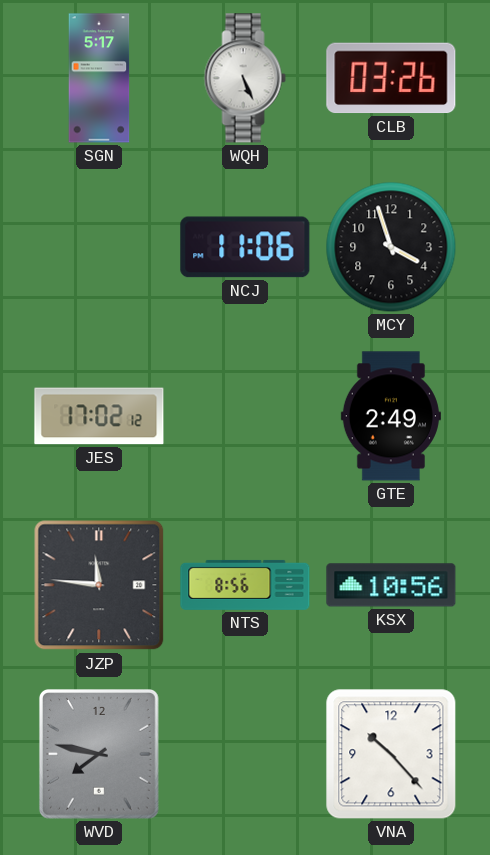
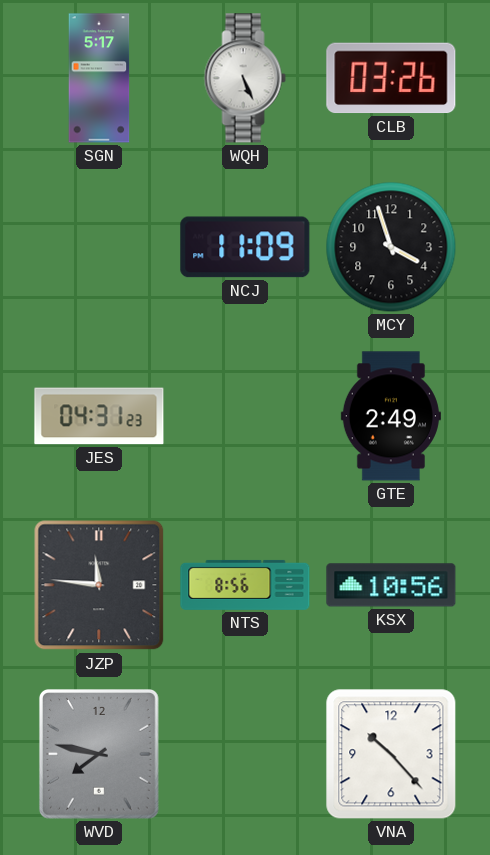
NCJ: 11:06 -> 11:09
JES: 17:02 -> 04:31
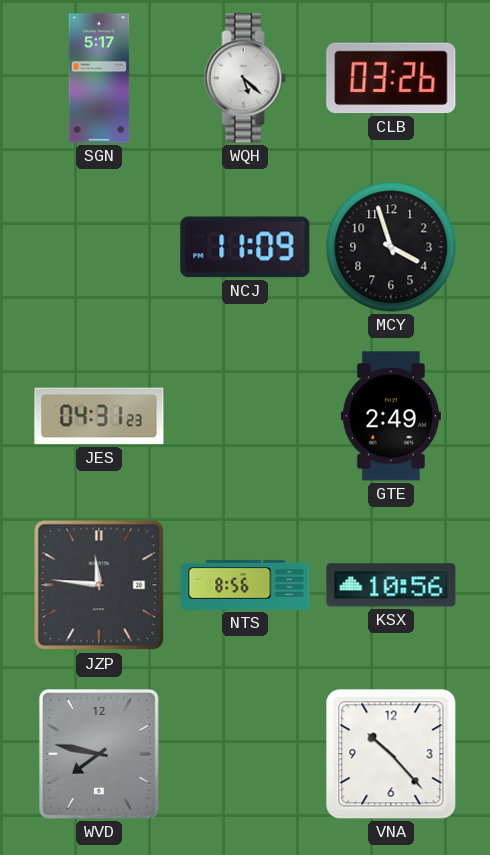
WQH: 5:26 -> 5:22
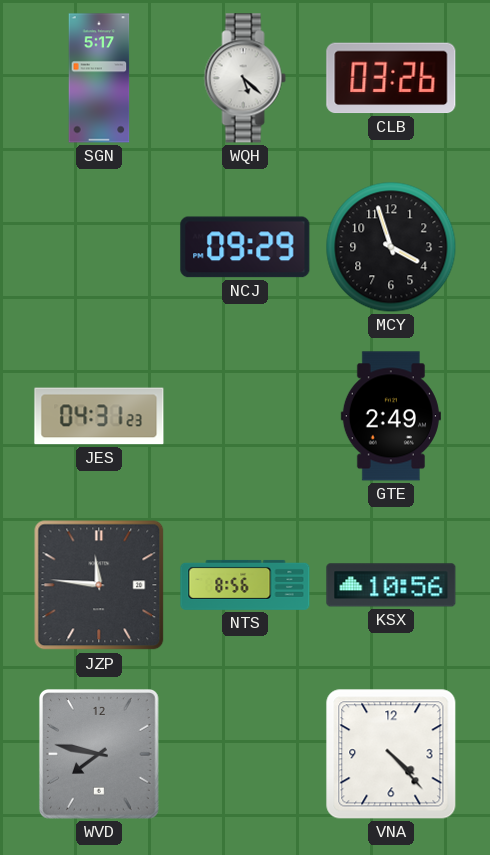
NCJ: 11:09 -> 09:29
VNA: 10:23 -> 4:23
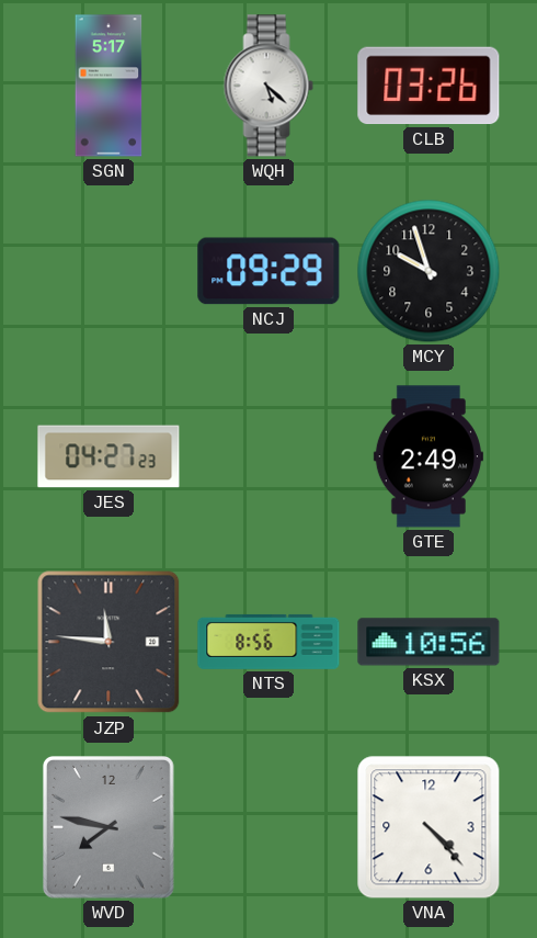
MCY: 3:57 -> 9:57
JES: 04:31 -> 04:27
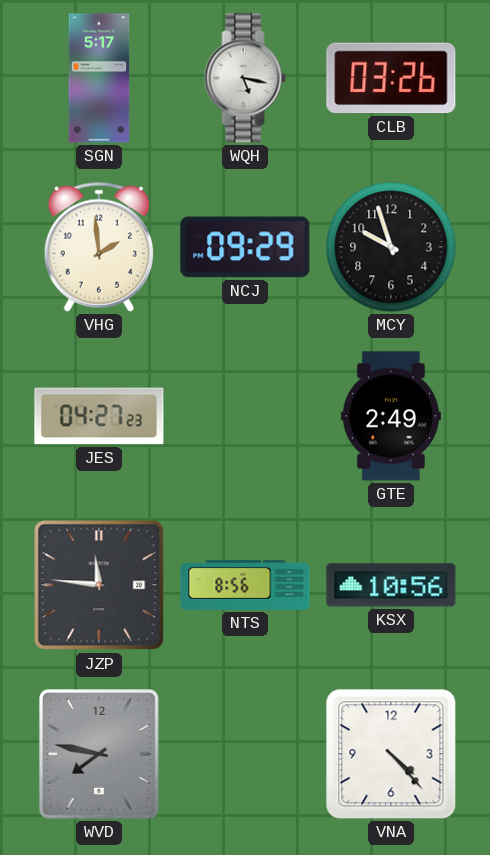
WQH: 5:22 -> 5:17
VHG: none -> 1:59
